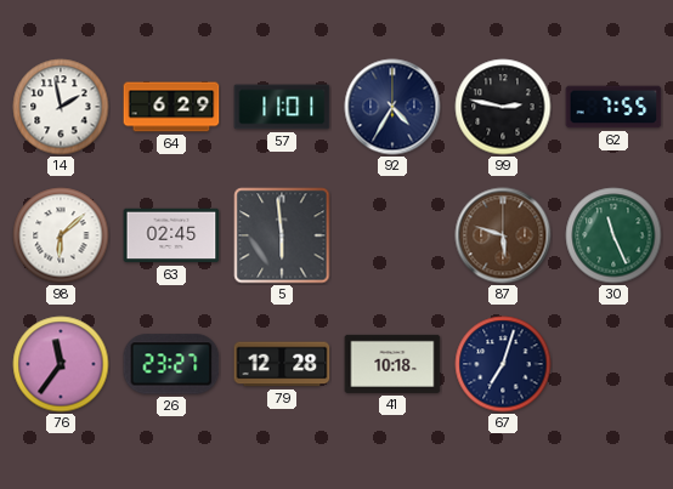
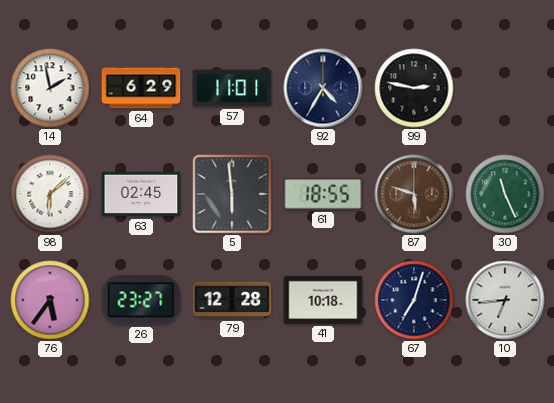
62: 7:55 -> none
61: none -> 18:55
76: 11:36 -> 5:36
10: none -> 6:44
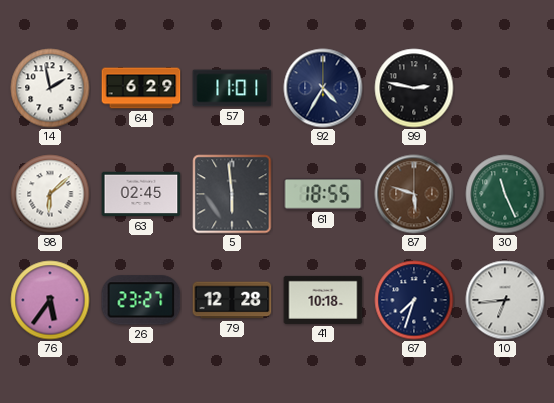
67: 7:03 -> 7:33
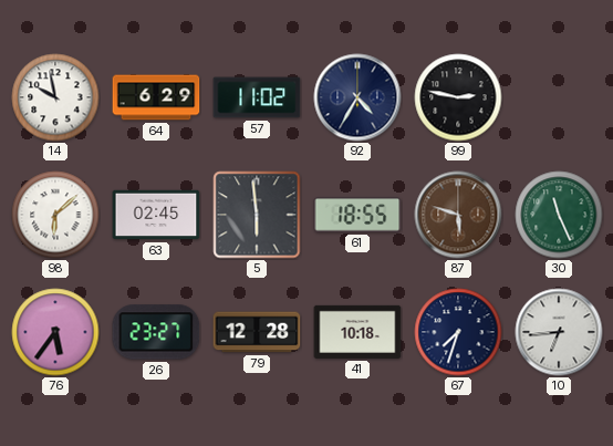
14: 1:58 -> 9:58
57: 11:01 -> 11:02
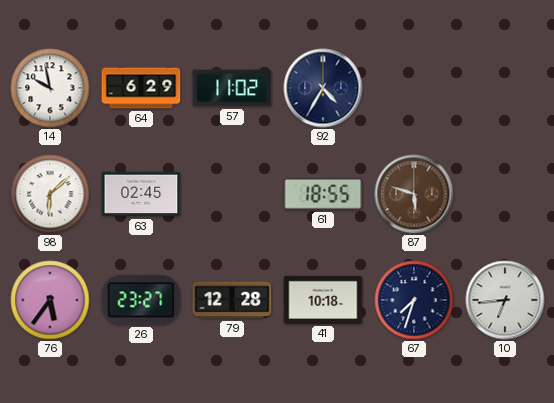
99: 2:47 -> none
5: 5:59 -> none
30: 11:26 -> none
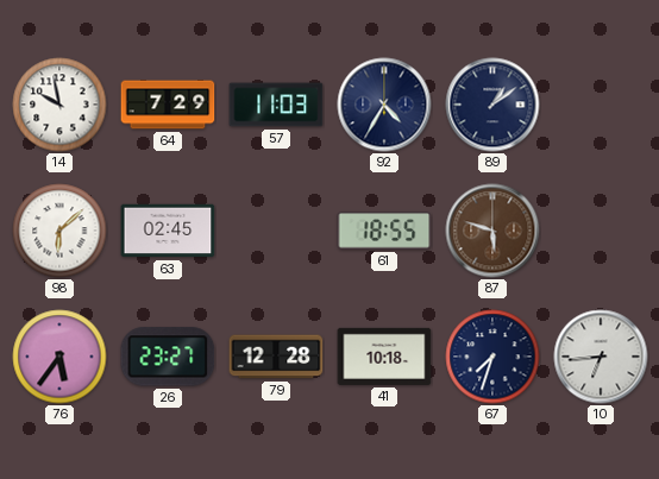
64: 6:29 -> 7:29
57: 11:02 -> 11:03
89: none -> 1:09
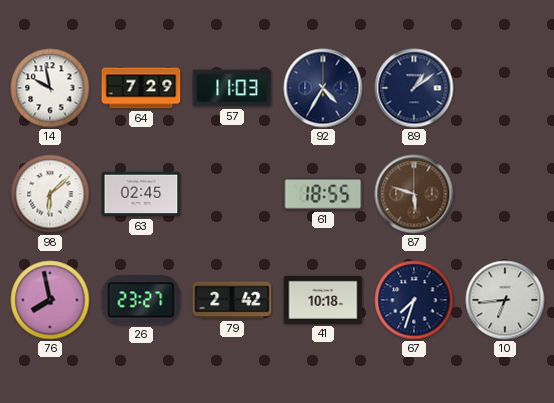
76: 5:36 -> 7:58
79: 12:28 -> 2:42
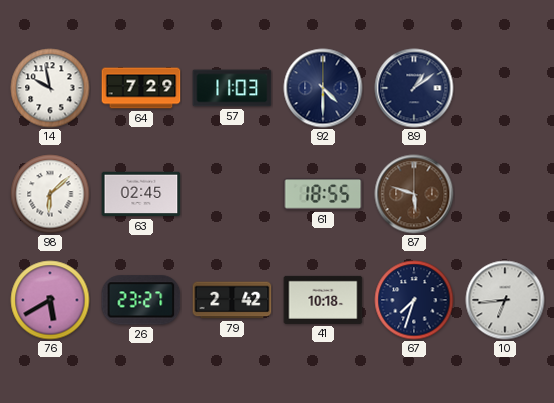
92: 4:35 -> 4:30
76: 7:58 -> 5:40
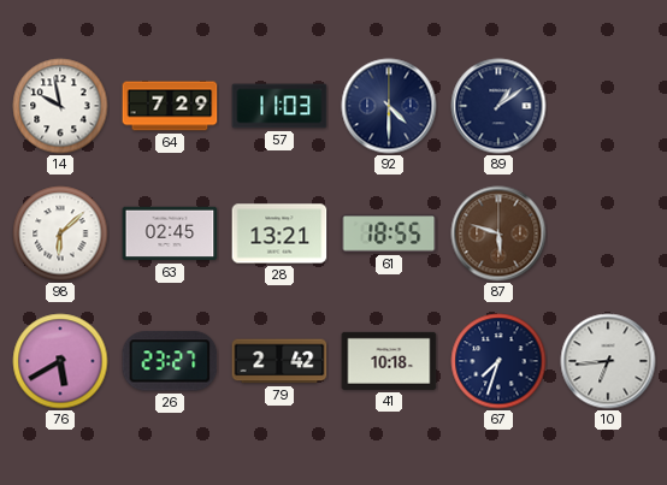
28: none -> 13:21
